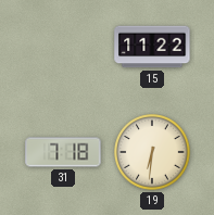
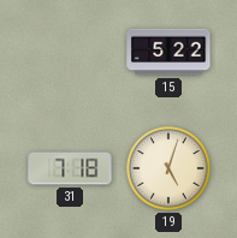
15: 11:22 -> 5:22
19: 6:31 -> 5:03
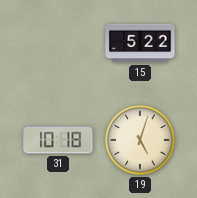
31: 7:18 -> 10:18
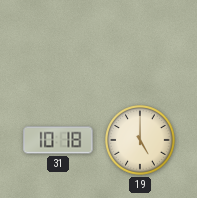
15: 5:22 -> none
19: 5:03 -> 5:00
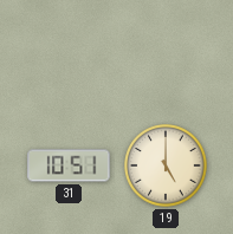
31: 10:18 -> 10:51
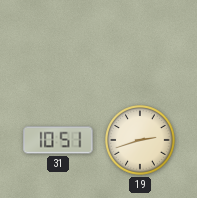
19: 5:00 -> 2:42
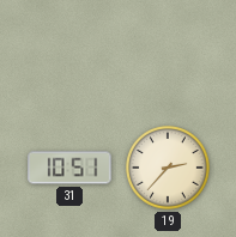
19: 2:42 -> 2:37
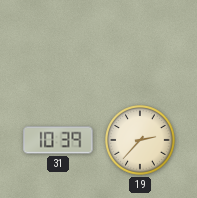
31: 10:51 -> 10:39
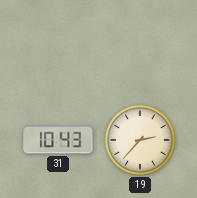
31: 10:39 -> 10:43
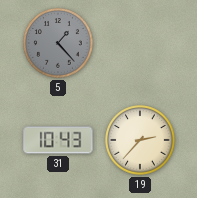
5: none -> 1:23
